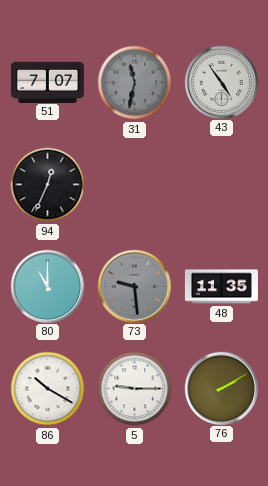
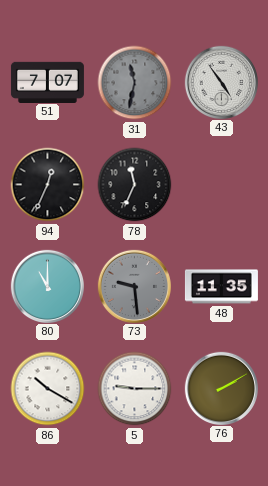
78: none -> 11:34
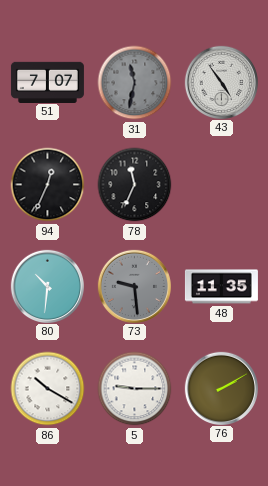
80: 11:00 -> 10:31
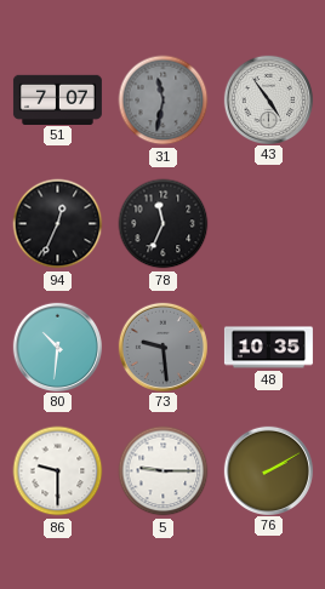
48: 11:35 -> 10:35
86: 10:20 -> 9:30
